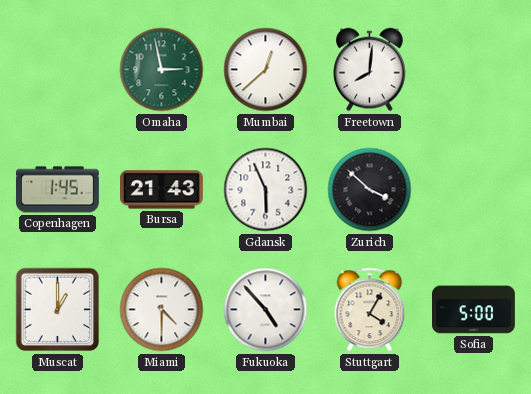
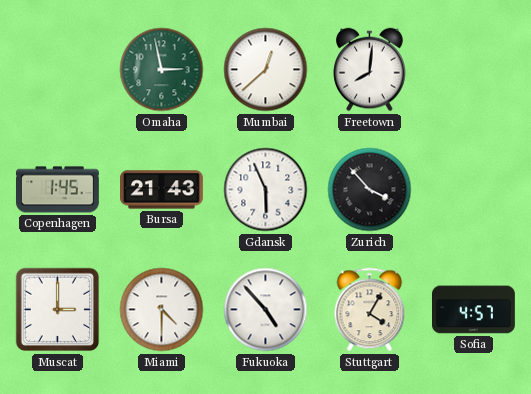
Zurich: 3:52 -> 3:53
Muscat: 1:00 -> 3:00
Sofia: 5:00 -> 4:57
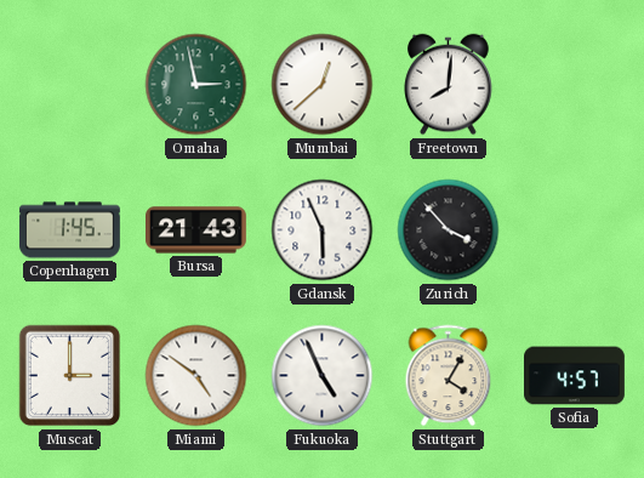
Miami: 4:30 -> 4:51
Fukuoka: 4:53 -> 4:56
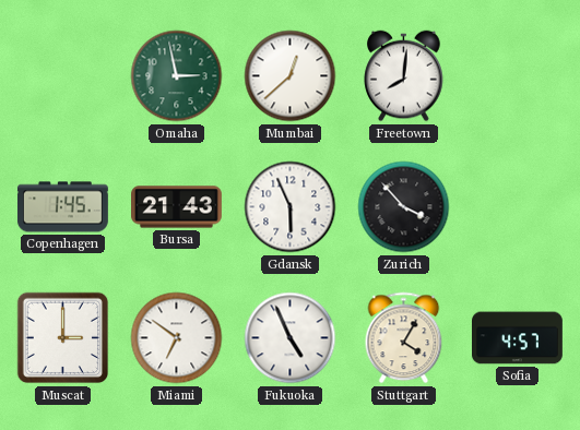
Miami: 4:51 -> 6:51
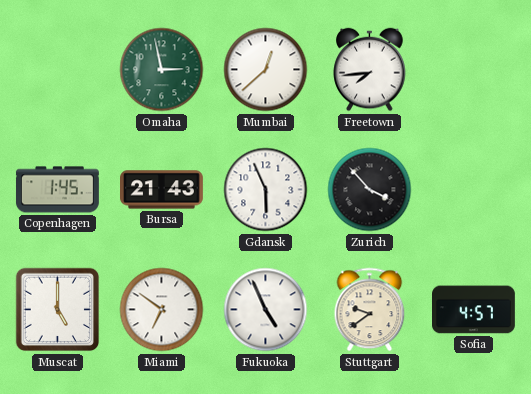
Freetown: 8:01 -> 7:44
Muscat: 3:00 -> 5:00
Stuttgart: 4:05 -> 9:39
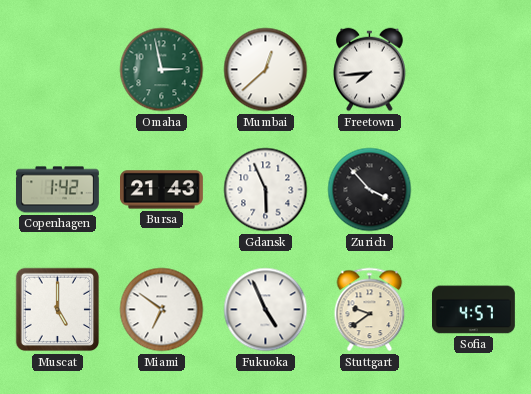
Copenhagen: 1:45 -> 1:42
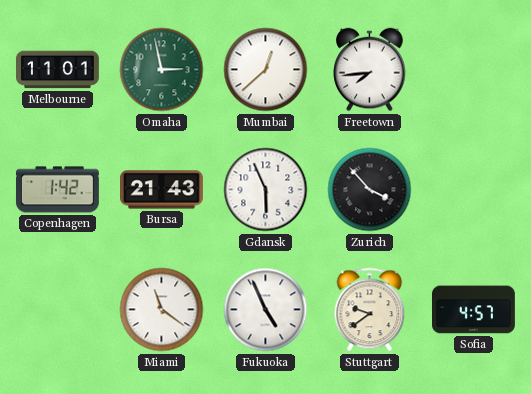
Melbourne: none -> 11:01
Muscat: 5:00 -> none
Miami: 6:51 -> 11:21
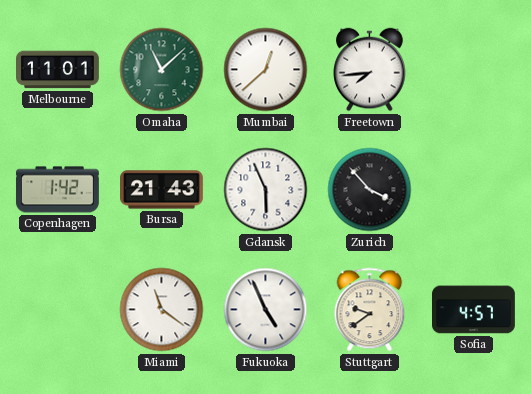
Omaha: 2:58 -> 11:08
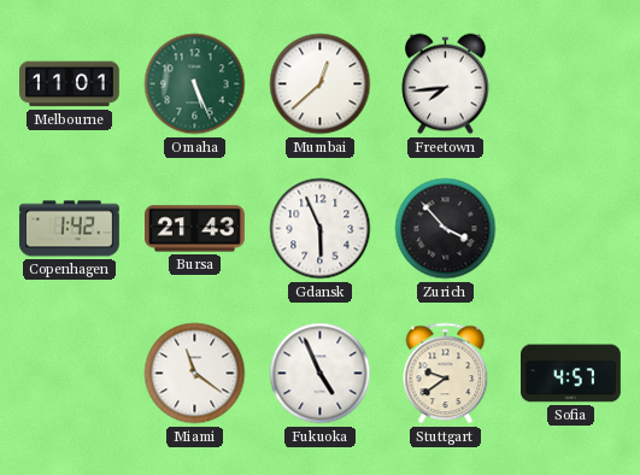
Omaha: 11:08 -> 5:26
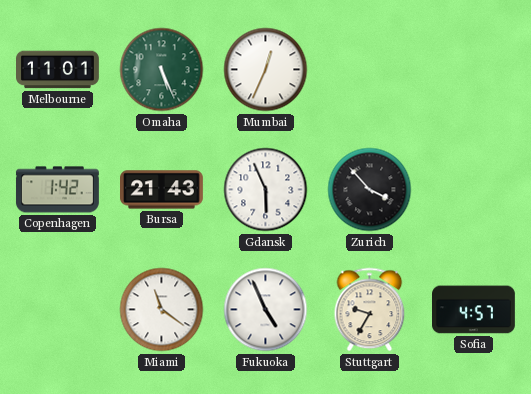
Mumbai: 12:38 -> 12:34
Freetown: 7:44 -> none
Stuttgart: 9:39 -> 9:35
